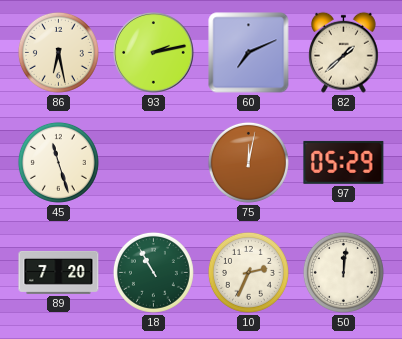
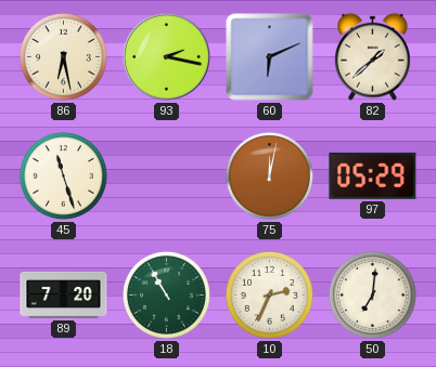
93: 2:13 -> 2:17
60: 7:11 -> 6:11
50: 12:01 -> 7:01
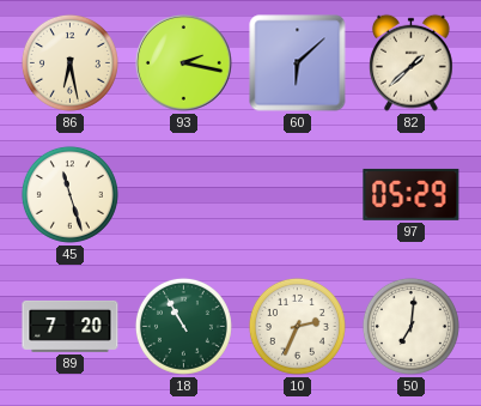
60: 6:11 -> 6:08
75: 12:02 -> none
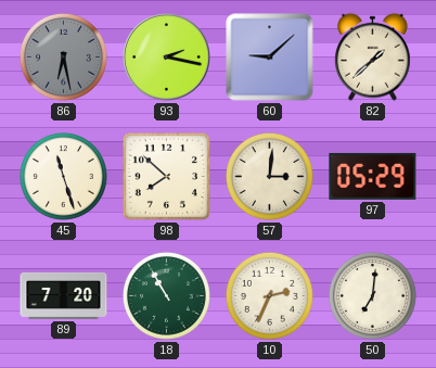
86 dial: cream -> grey
60: 6:08 -> 9:08
98: none -> 7:52
57: none -> 3:01
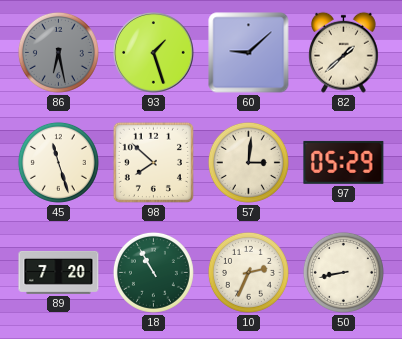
93: 2:17 -> 1:27
50: 7:01 -> 8:43
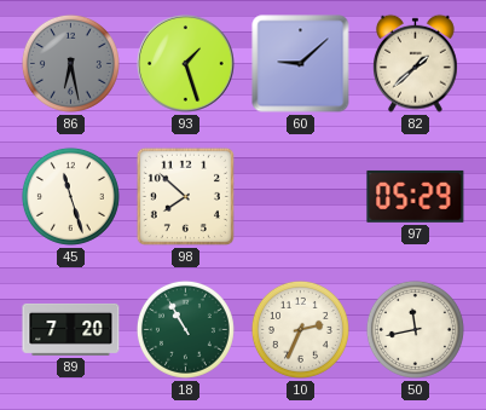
57: 3:01 -> none
50: 8:43 -> 11:43
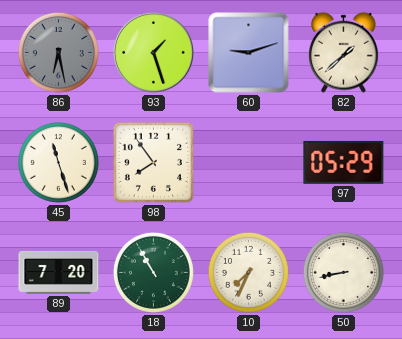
60: 9:08 -> 9:12
98: 7:52 -> 7:54
10: 2:34 -> 7:34
50: 11:43 -> 8:43
